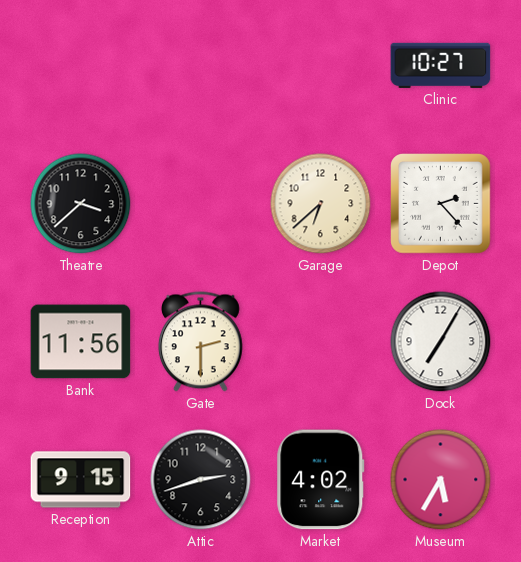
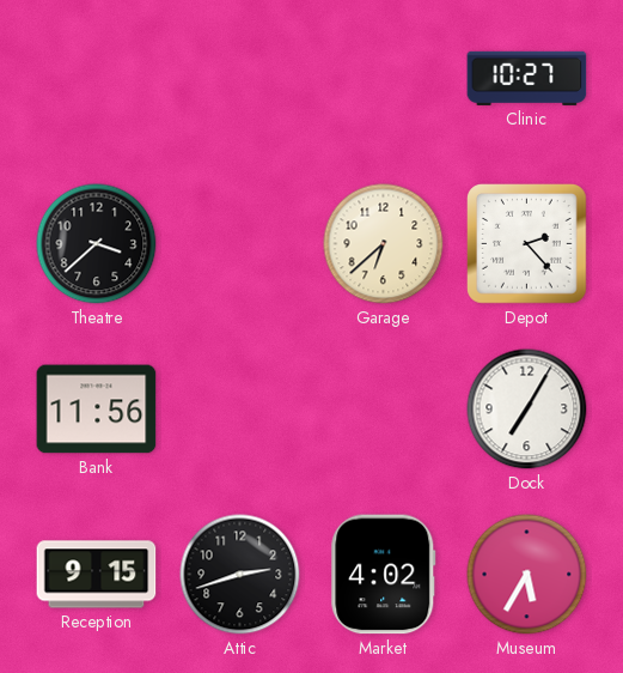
Gate: 2:30 -> none
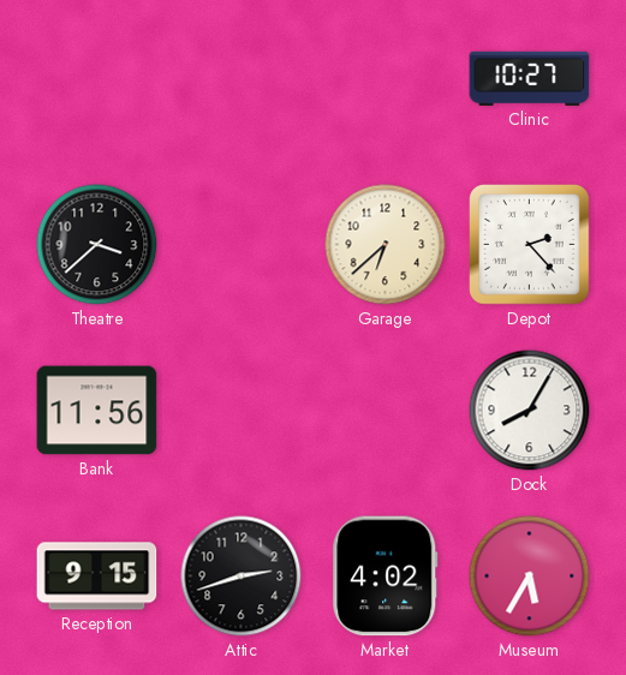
Dock: 7:05 -> 8:05
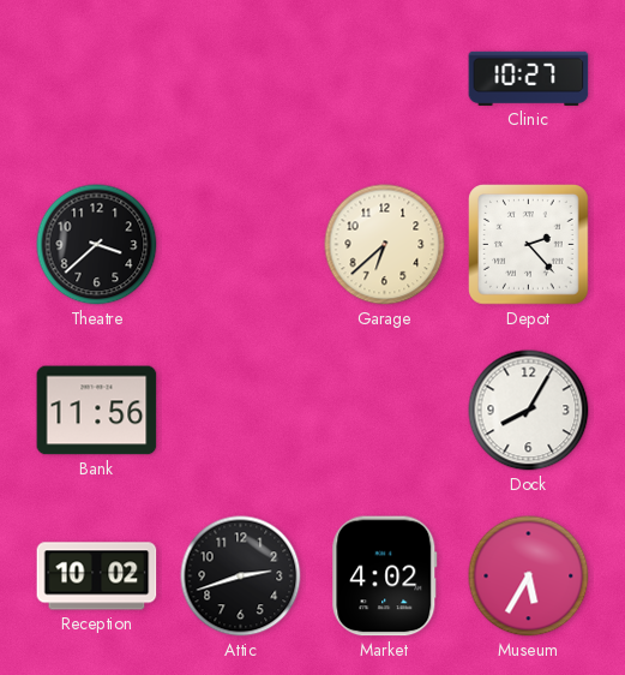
Reception: 9:15 -> 10:02
